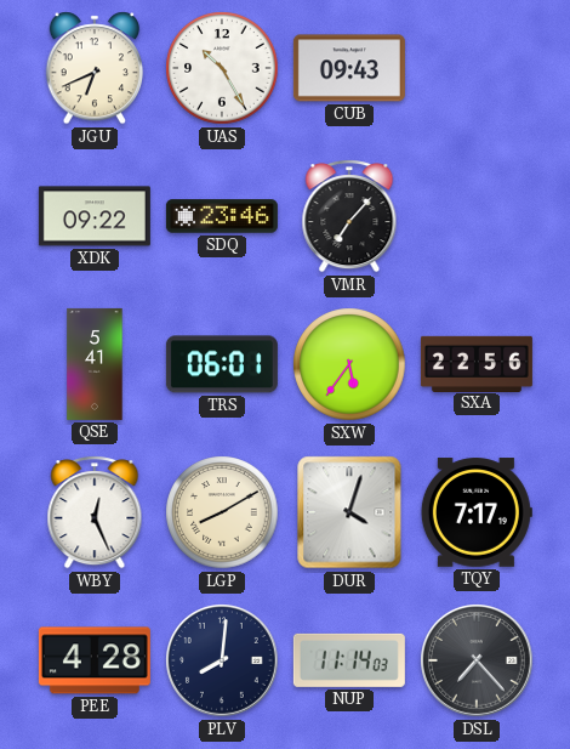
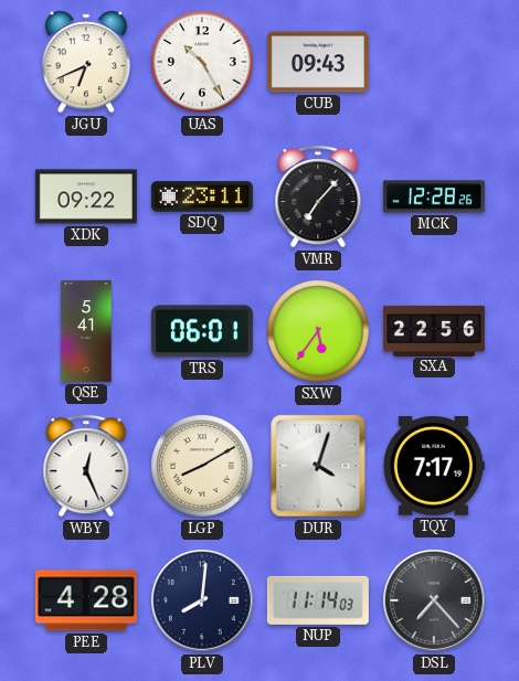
SDQ: 23:46 -> 23:11
MCK: none -> 12:28
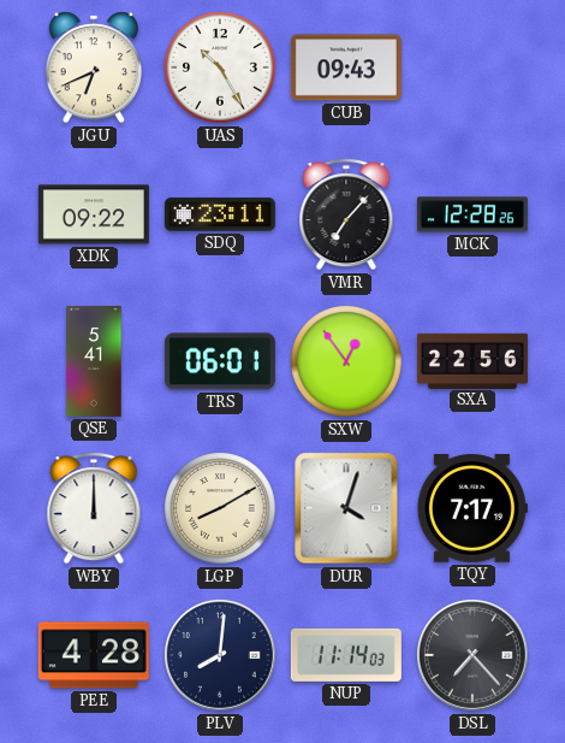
SXW: 5:36 -> 12:54
WBY: 12:26 -> 12:00
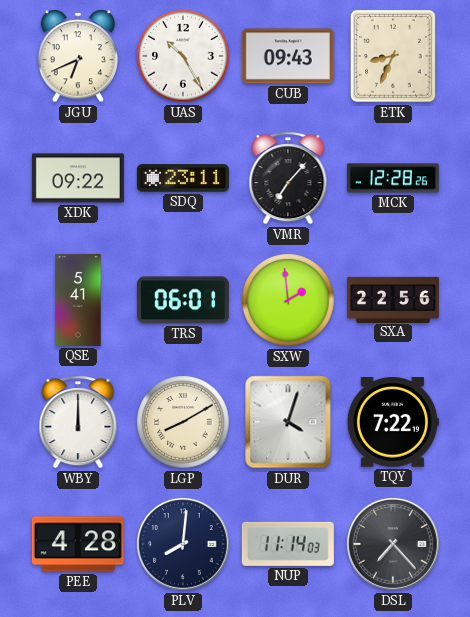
ETK: none -> 8:34
SXW: 12:54 -> 1:59
TQY: 7:17 -> 7:22
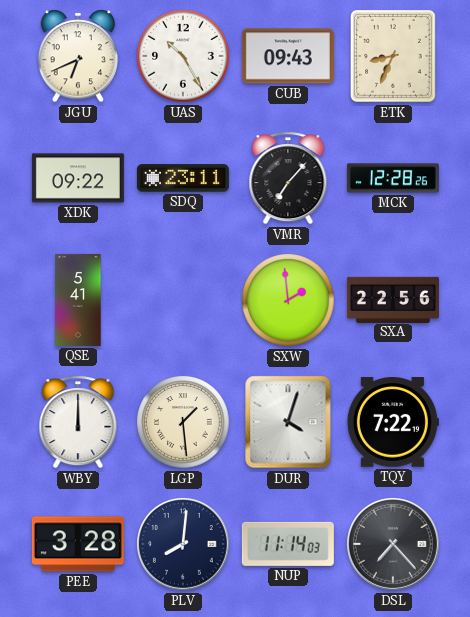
TRS: 06:01 -> none
LGP: 8:10 -> 1:29
PEE: 4:28 -> 3:28
